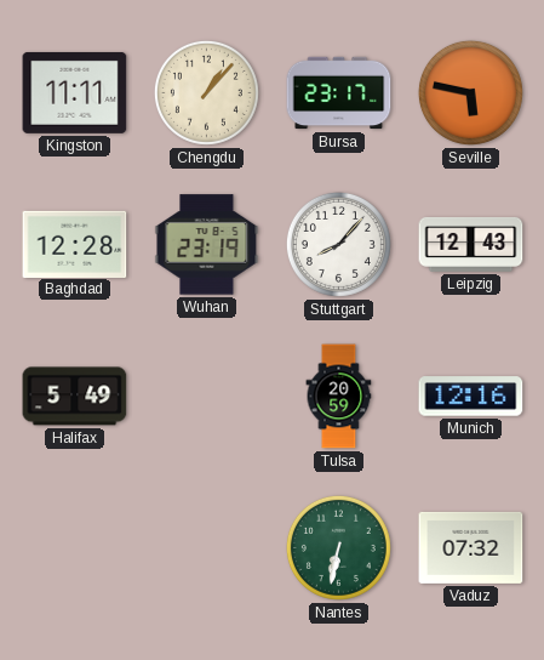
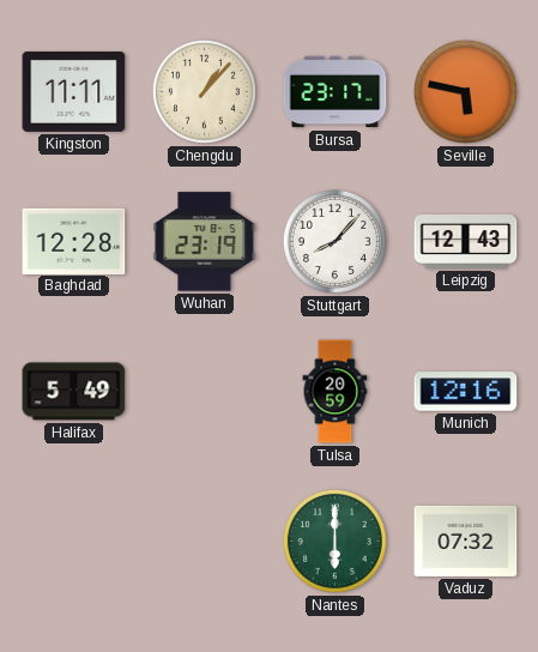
Nantes: 6:32 -> 6:00
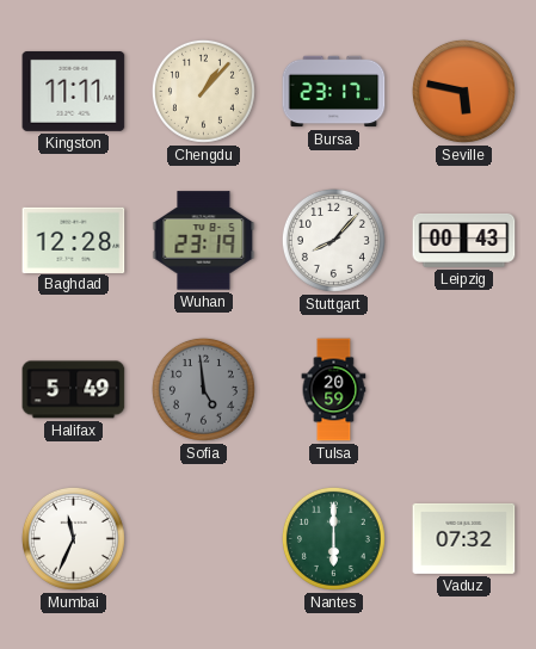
Leipzig: 12:43 -> 00:43
Sofia: none -> 4:59
Munich: 12:16 -> none
Mumbai: none -> 11:34
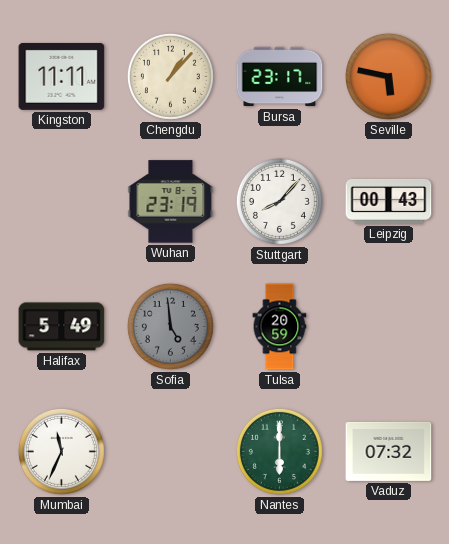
Baghdad: 12:28 -> none
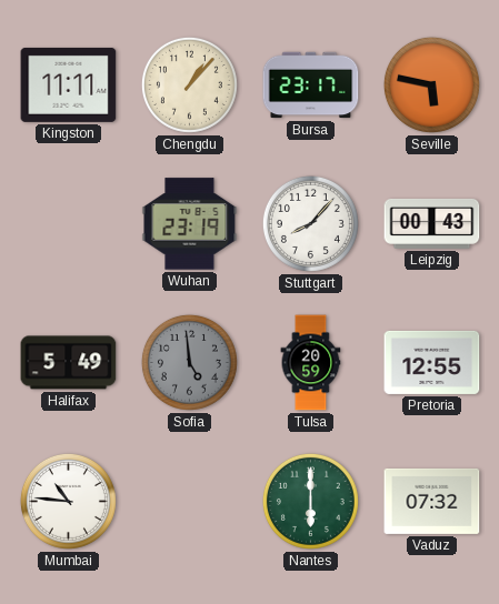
Pretoria: none -> 12:55
Mumbai: 11:34 -> 10:46
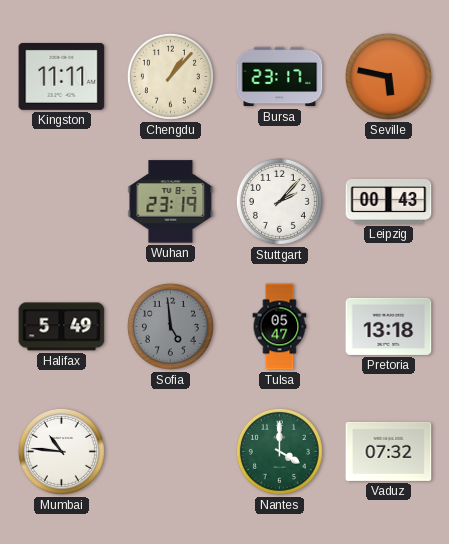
Stuttgart: 8:07 -> 2:07
Tulsa: 20:59 -> 05:47
Pretoria: 12:55 -> 13:18
Nantes: 6:00 -> 4:00
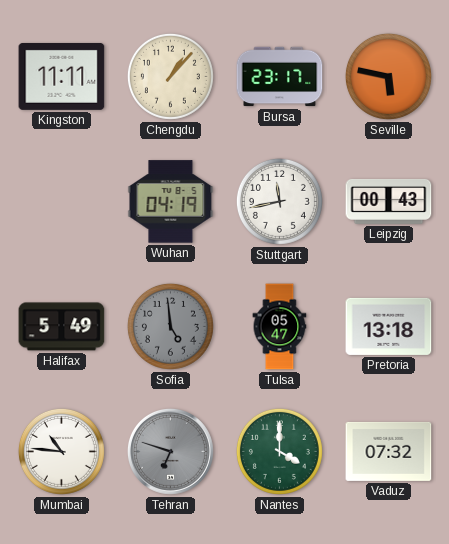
Wuhan: 23:19 -> 04:19
Stuttgart: 2:07 -> 11:43
Tehran: none -> 6:48
